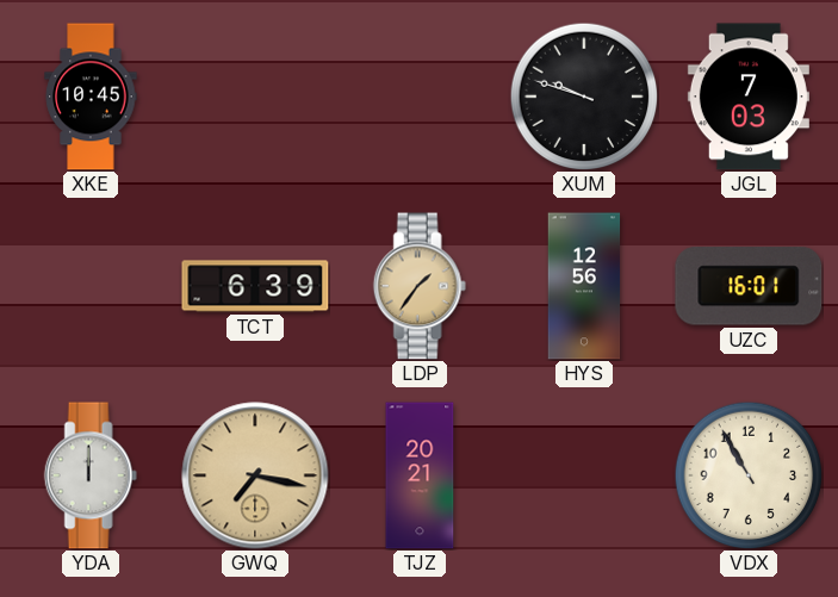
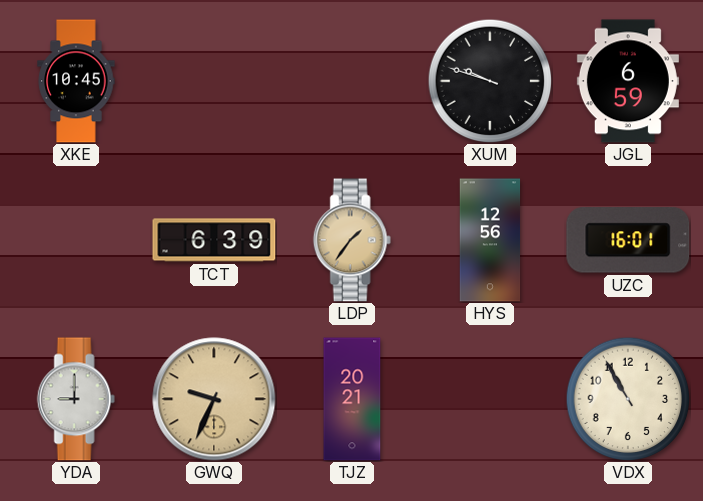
JGL: 7:03 -> 6:59
YDA: 12:00 -> 9:00
GWQ: 7:17 -> 9:34
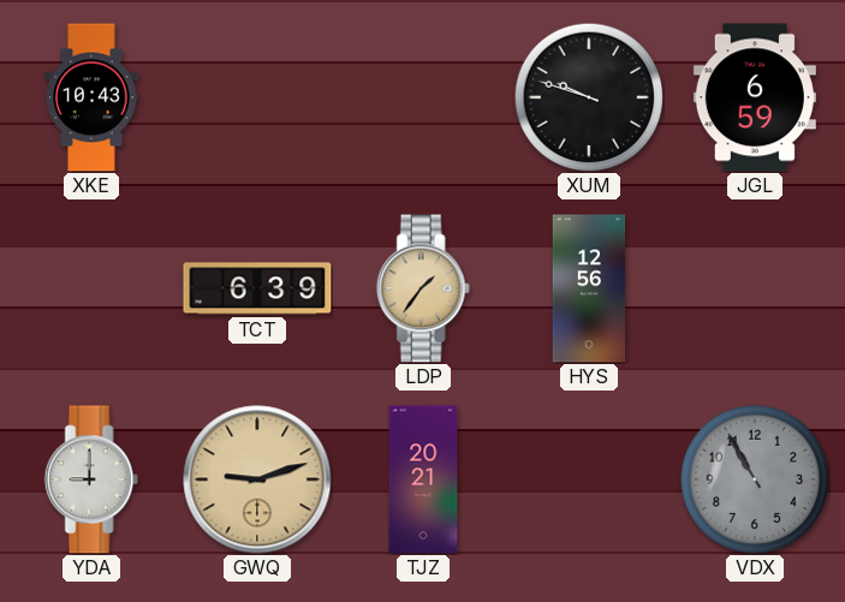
XKE: 10:45 -> 10:43
UZC: 16:01 -> none
GWQ: 9:34 -> 9:12
VDX dial: cream -> grey
